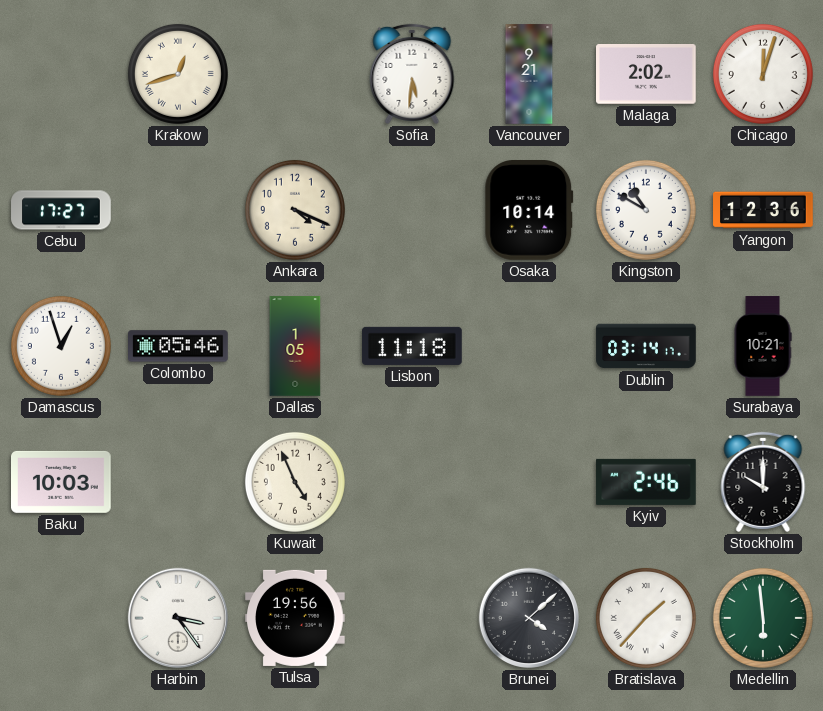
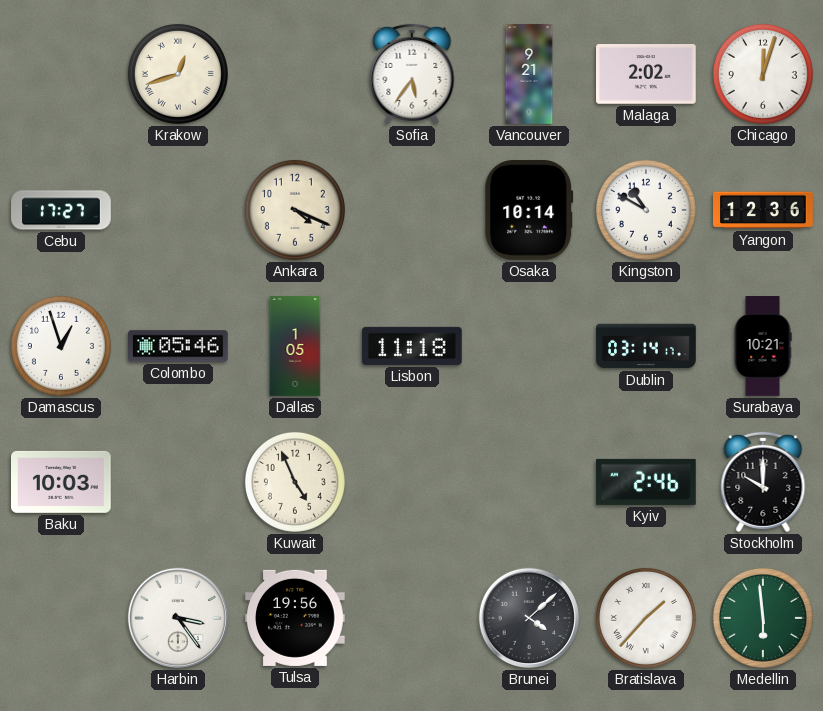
Sofia: 5:31 -> 5:36
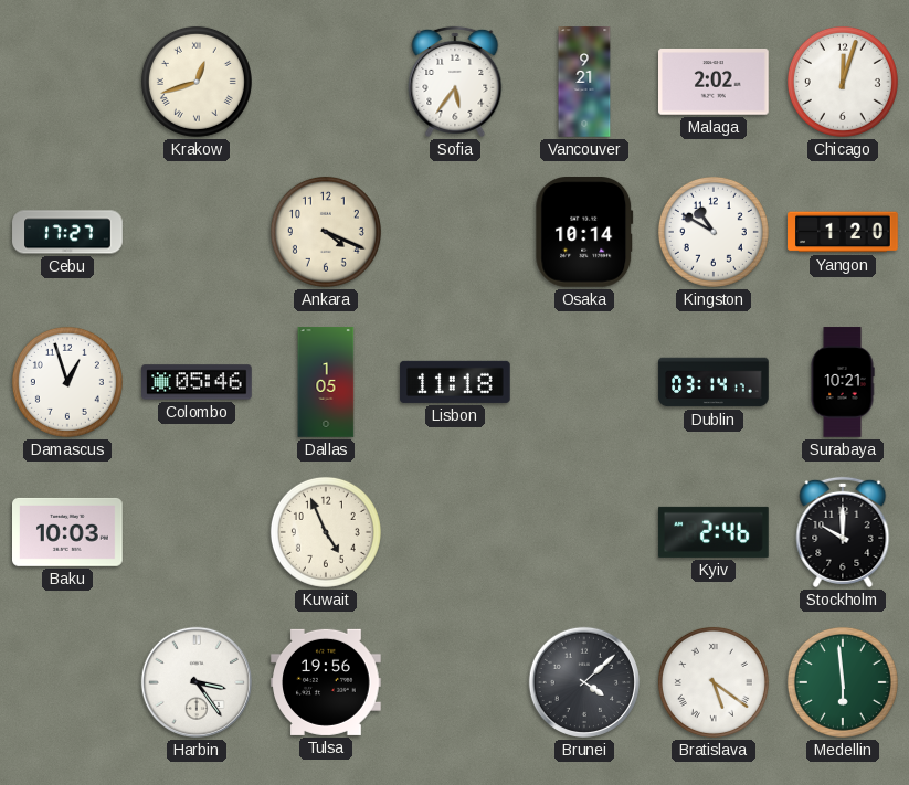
Yangon: 12:36 -> 1:20
Bratislava: 1:37 -> 5:21
